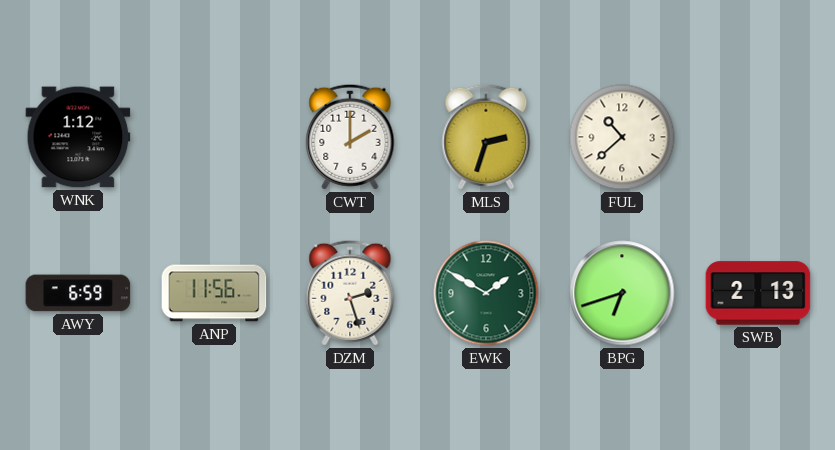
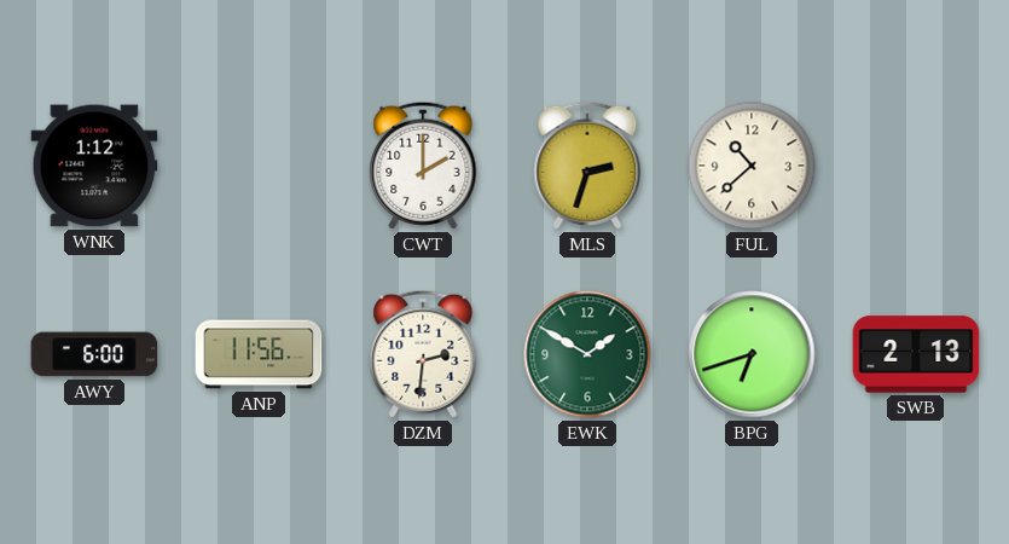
AWY: 6:59 -> 6:00
DZM: 2:27 -> 2:31
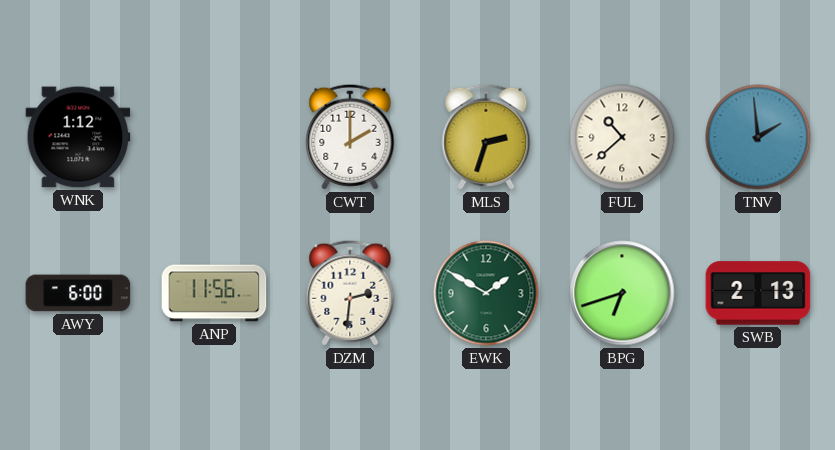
TNV: none -> 1:59
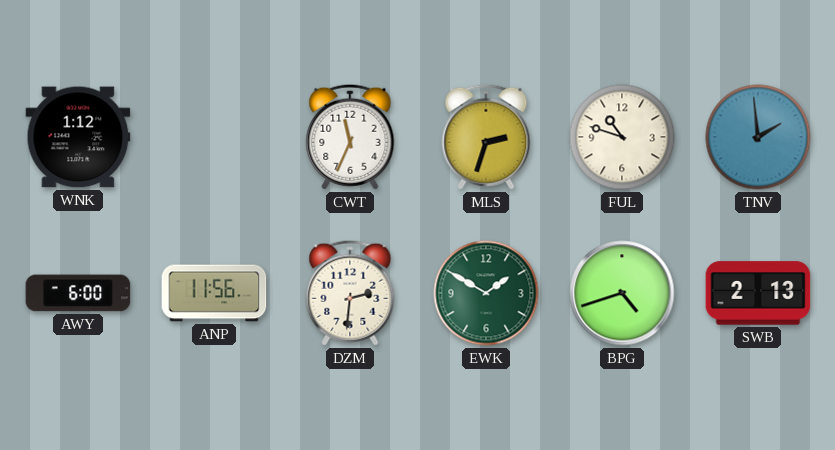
CWT: 2:00 -> 11:34
FUL: 10:38 -> 10:48
BPG: 6:42 -> 4:42
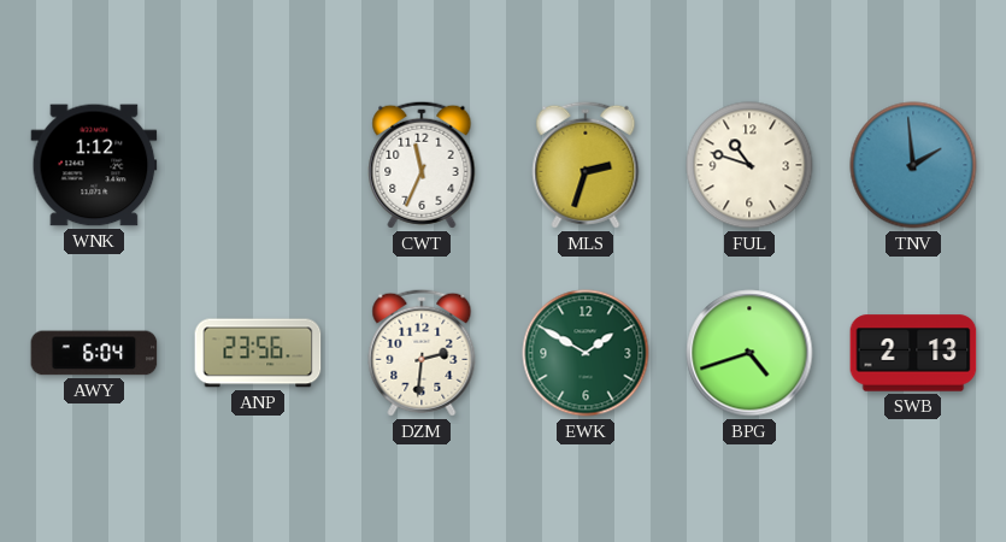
AWY: 6:00 -> 6:04
ANP: 11:56 -> 23:56
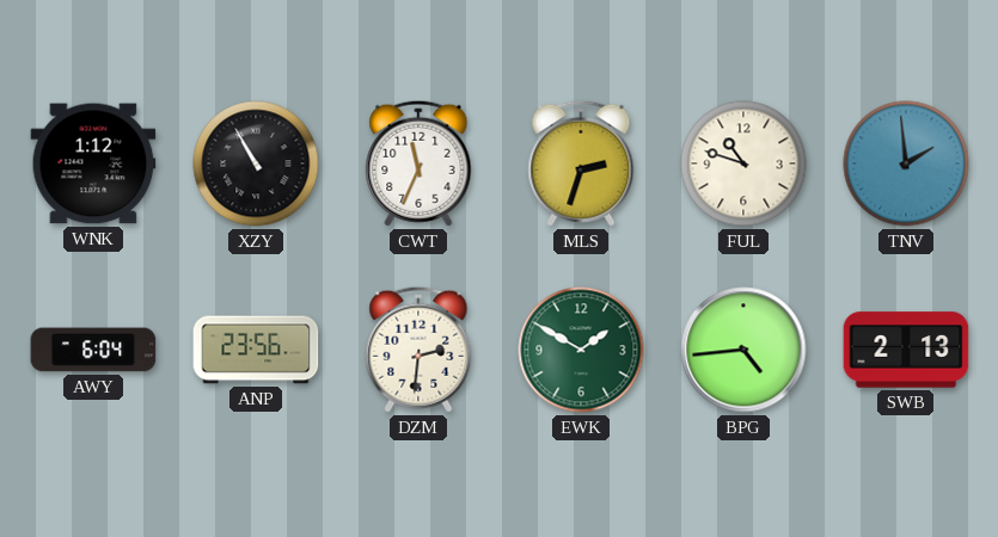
XZY: none -> 10:55
BPG: 4:42 -> 4:44
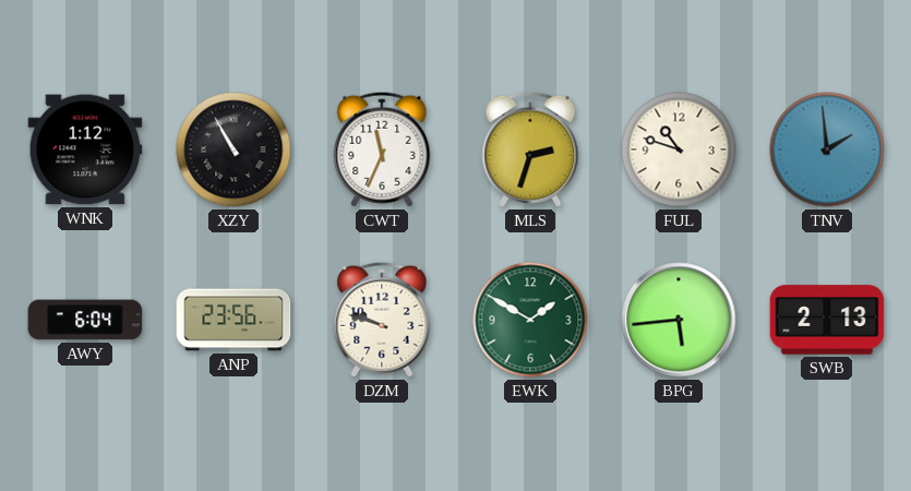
DZM: 2:31 -> 9:48
BPG: 4:44 -> 5:44
